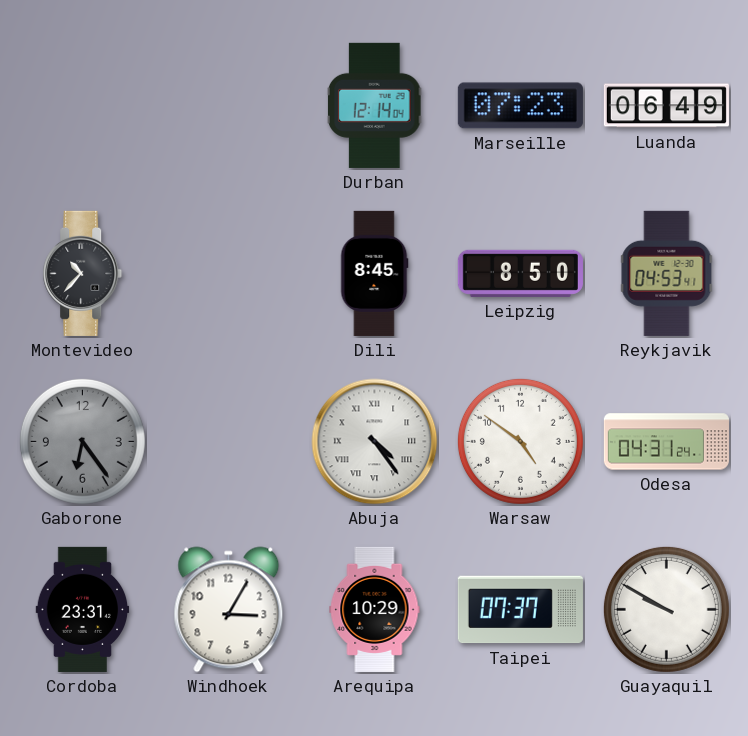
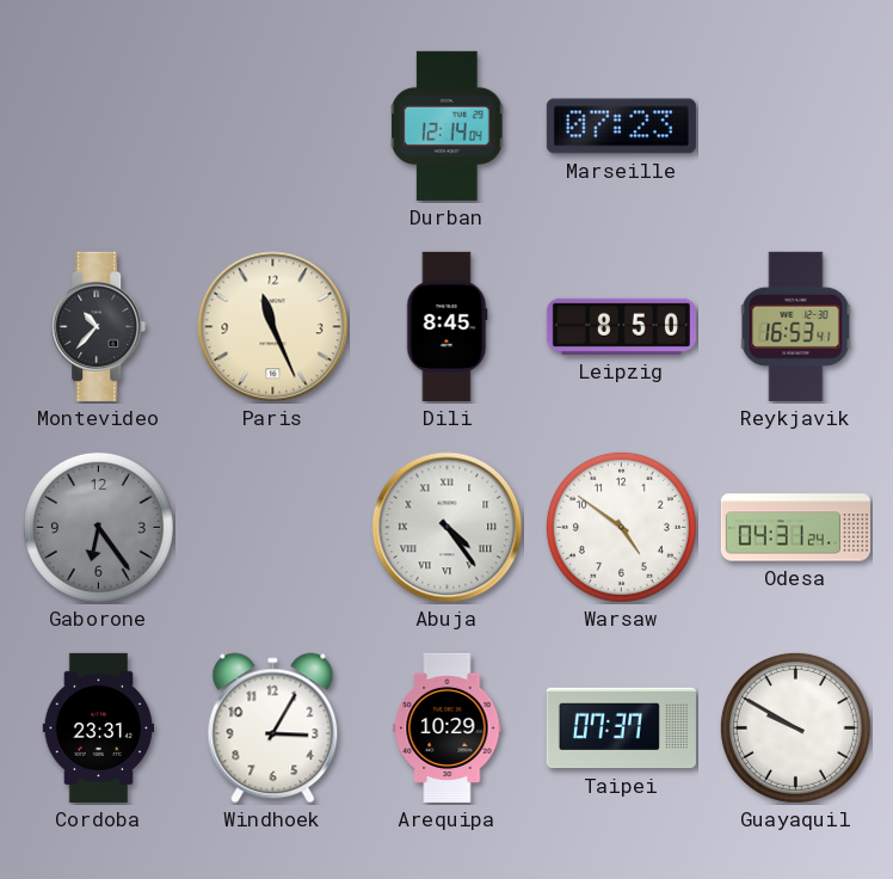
Luanda: 06:49 -> none
Paris: none -> 11:26
Reykjavik: 04:53 -> 16:53
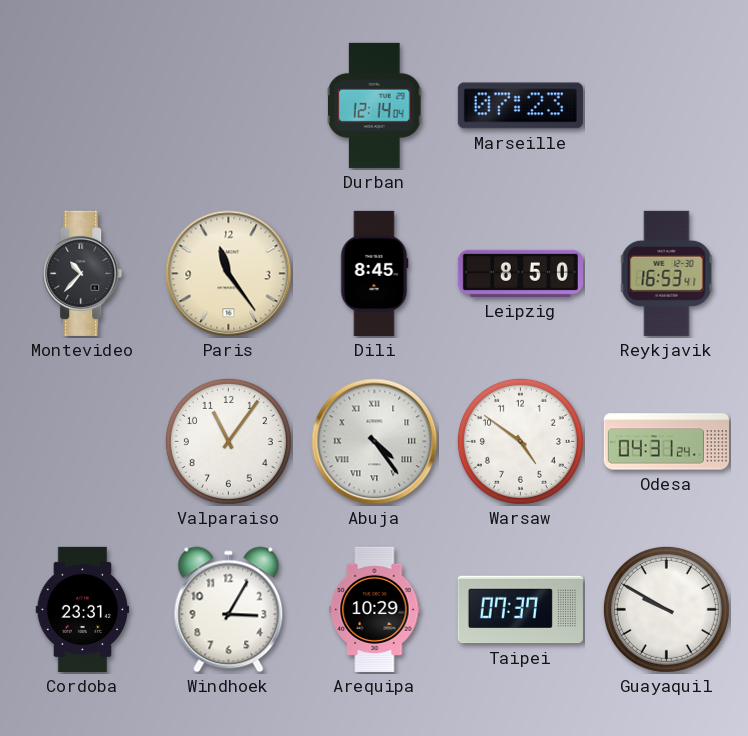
Paris: 11:26 -> 11:24
Gaborone: 6:24 -> none
Valparaiso: none -> 11:06
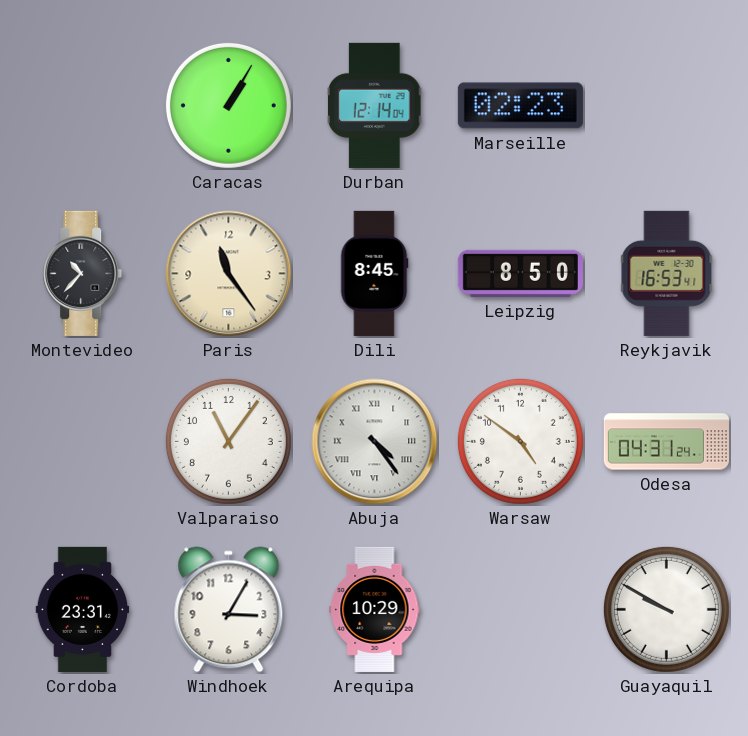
Caracas: none -> 1:05
Marseille: 07:23 -> 02:23
Taipei: 07:37 -> none
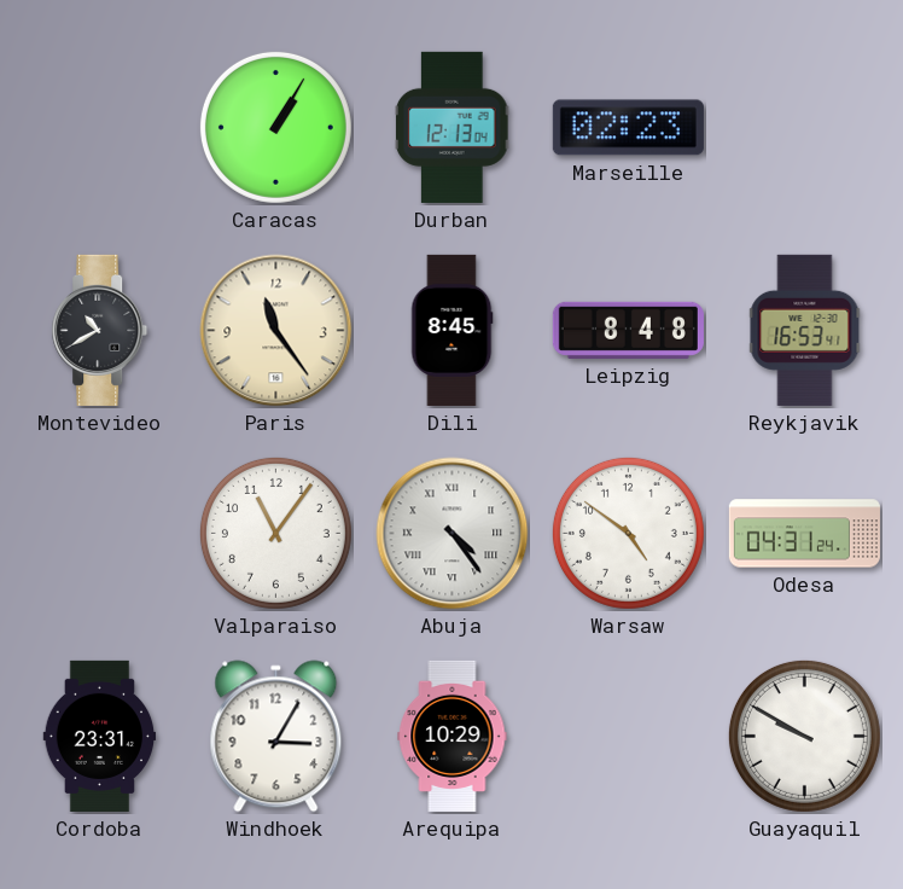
Durban: 12:14 -> 12:13
Montevideo: 10:37 -> 10:40
Leipzig: 8:50 -> 8:48
